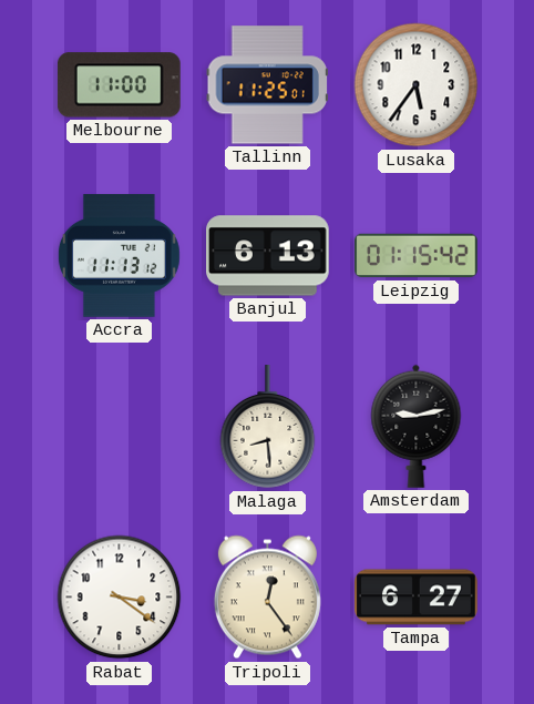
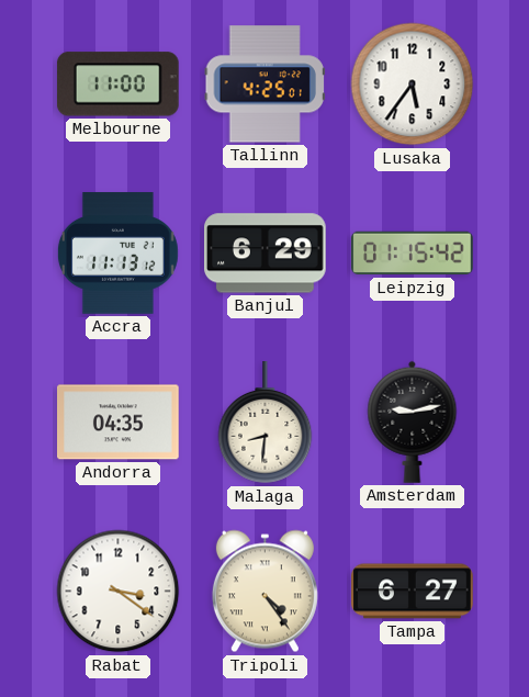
Tallinn: 11:25 -> 4:25
Banjul: 6:13 -> 6:29
Andorra: none -> 04:35
Malaga: 8:29 -> 8:31
Tripoli: 12:24 -> 4:24
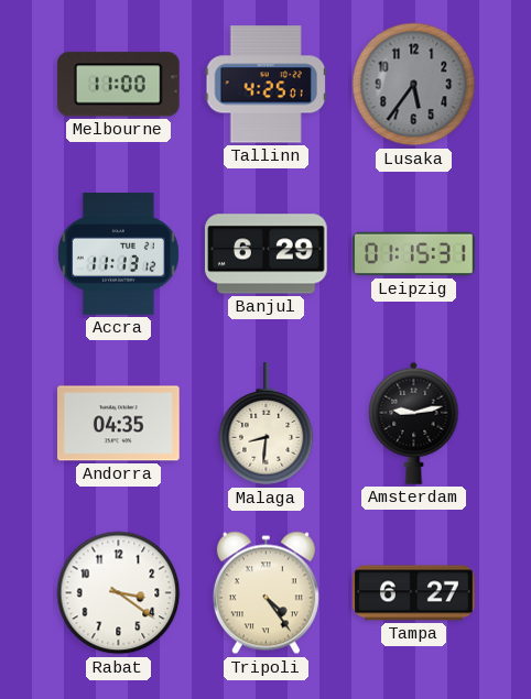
Lusaka dial: white -> grey
Leipzig: 01:15:42 -> 01:15:31
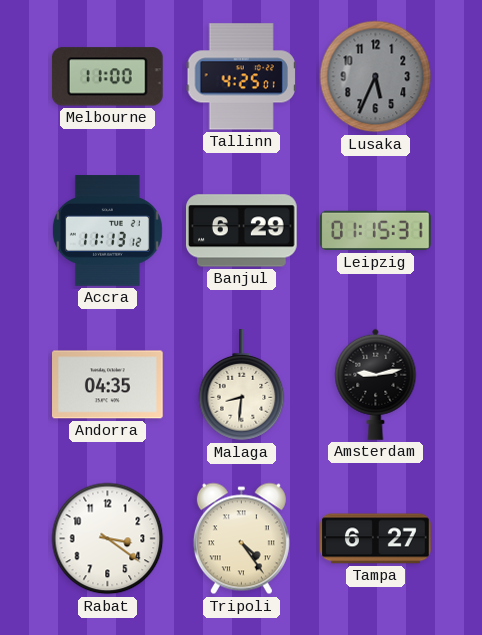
Lusaka: 5:36 -> 5:34
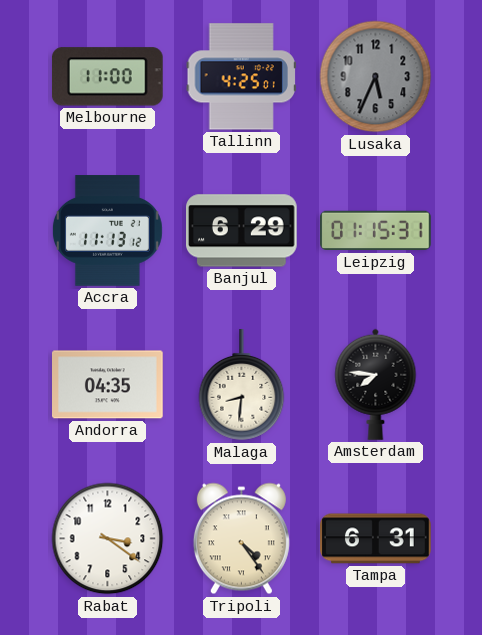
Amsterdam: 9:13 -> 7:46
Tampa: 6:27 -> 6:31
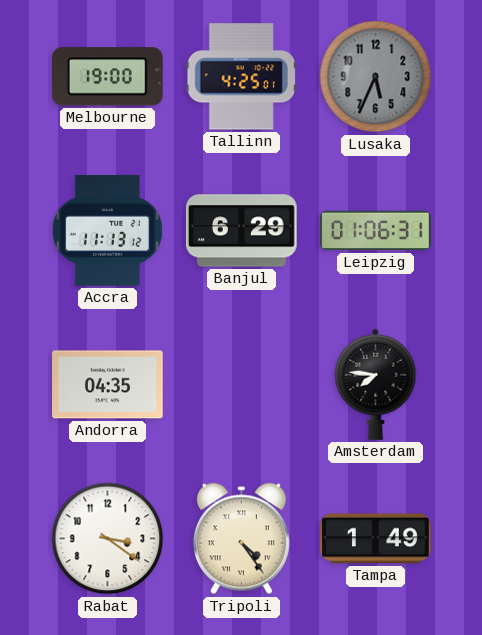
Melbourne: 11:00 -> 19:00
Leipzig: 01:15 -> 01:06
Malaga: 8:31 -> none
Tampa: 6:31 -> 1:49
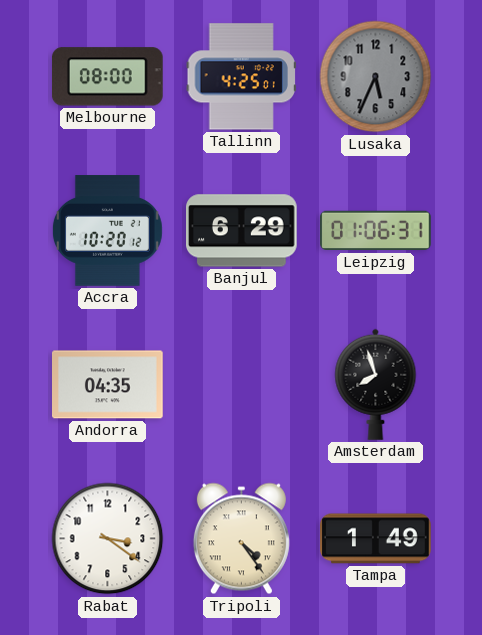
Melbourne: 19:00 -> 08:00
Accra: 11:13 -> 10:20
Amsterdam: 7:46 -> 7:57
